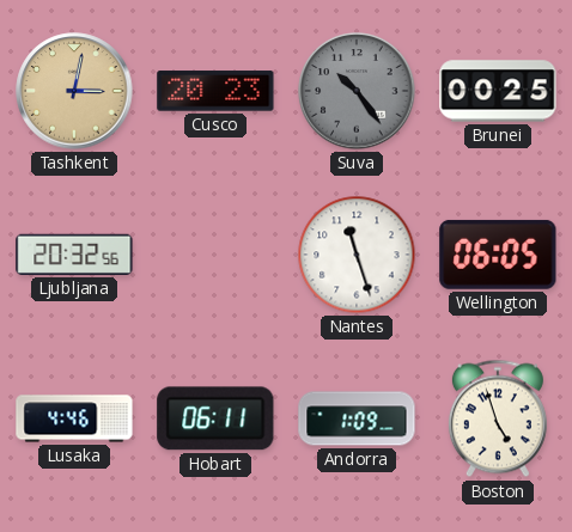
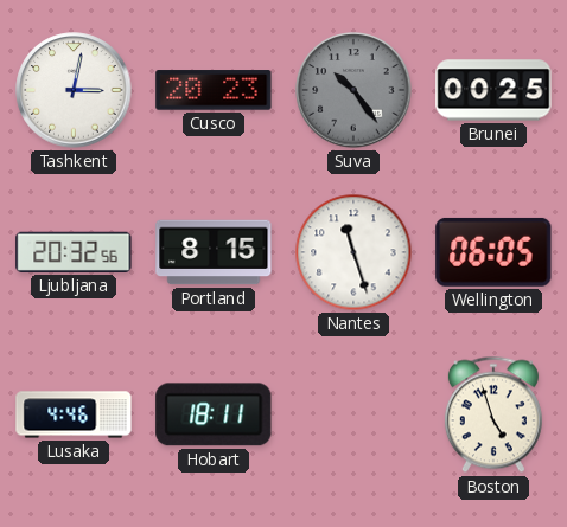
Tashkent dial: champagne -> white
Portland: none -> 8:15
Hobart: 06:11 -> 18:11
Andorra: 1:09 -> none
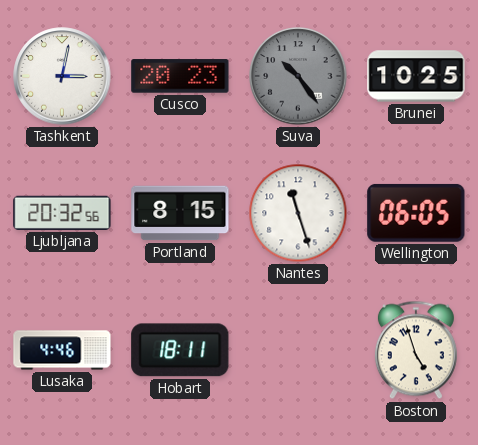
Brunei: 00:25 -> 10:25
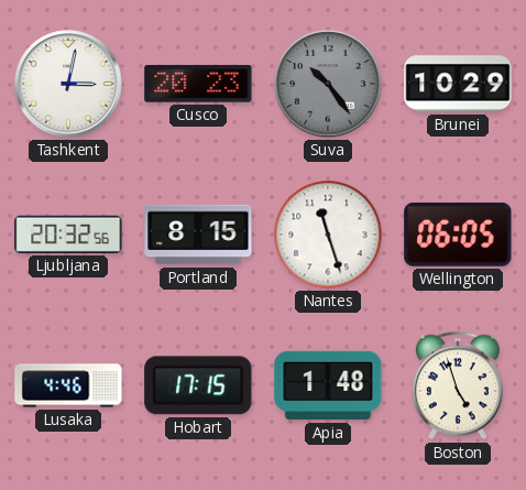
Brunei: 10:25 -> 10:29
Hobart: 18:11 -> 17:15
Apia: none -> 1:48
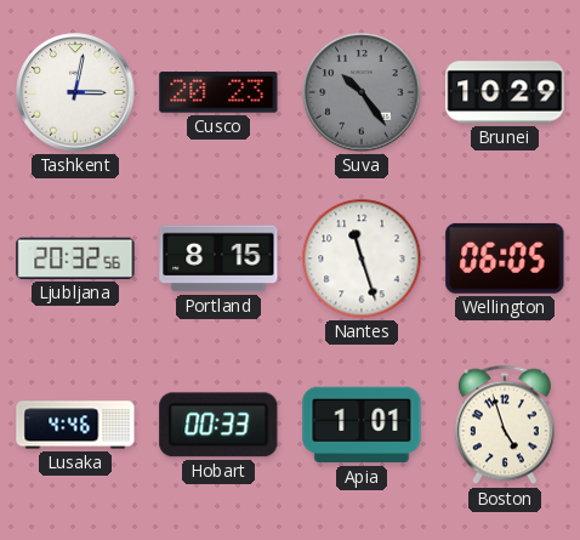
Hobart: 17:15 -> 00:33
Apia: 1:48 -> 1:01
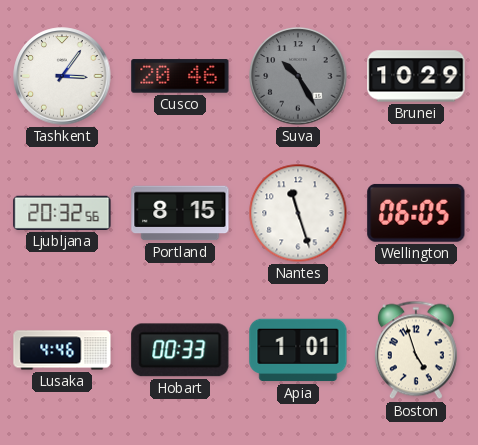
Tashkent: 3:02 -> 3:06
Cusco: 20:23 -> 20:46
Suva: 10:24 -> 10:25
